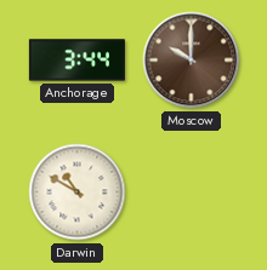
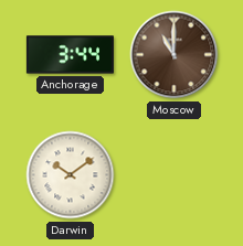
Moscow: 10:00 -> 11:00
Darwin: 10:50 -> 10:09
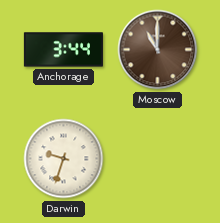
Darwin: 10:09 -> 9:33
